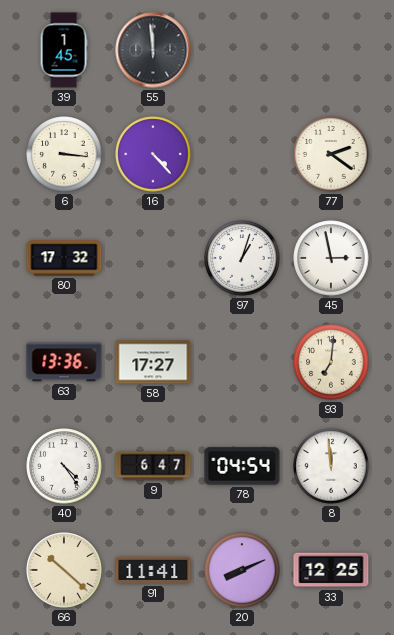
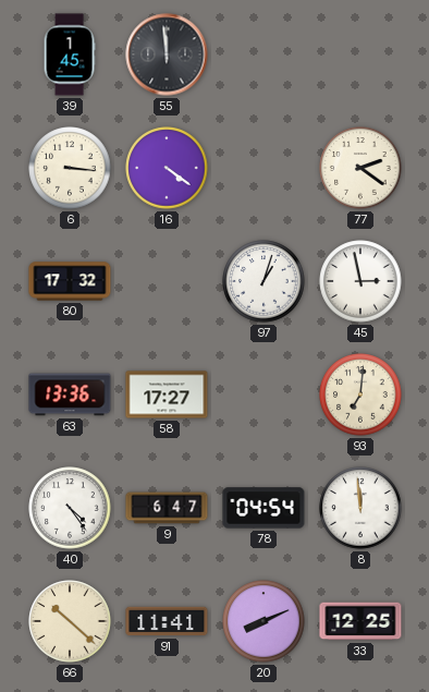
16: 4:23 -> 4:21
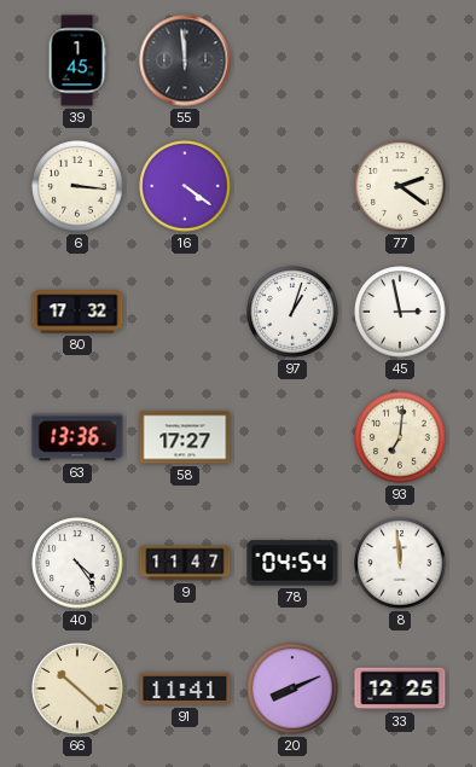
9: 6:47 -> 11:47
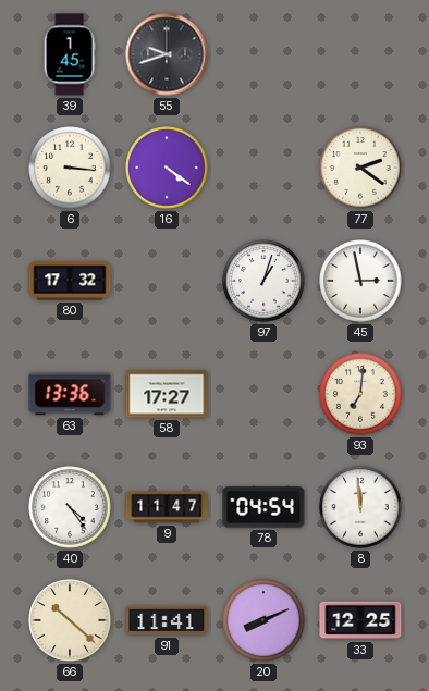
55: 11:59 -> 9:42
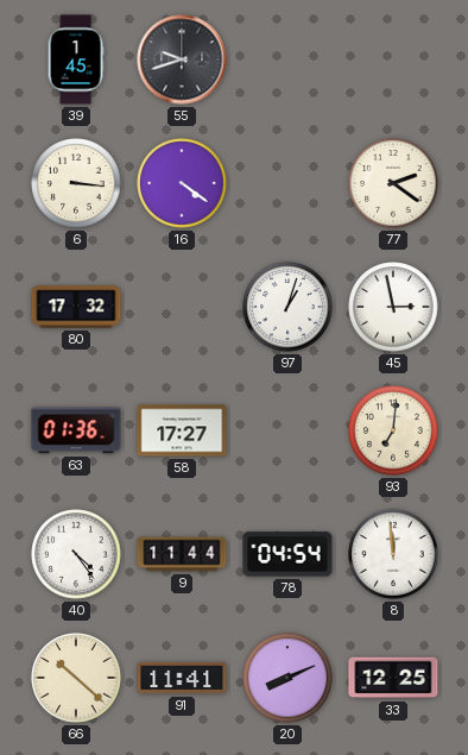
63: 13:36 -> 01:36
9: 11:47 -> 11:44
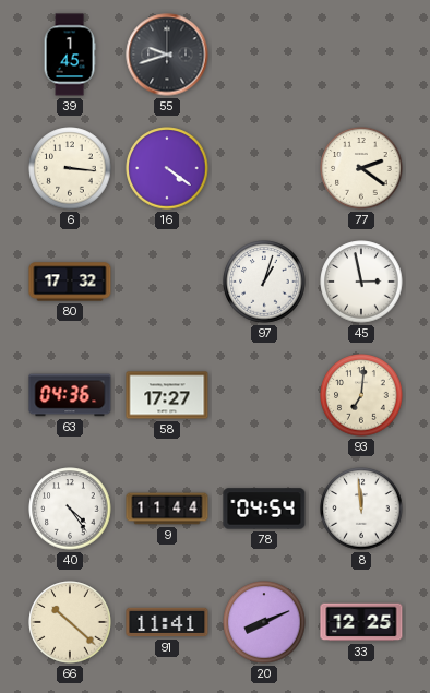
63: 01:36 -> 04:36
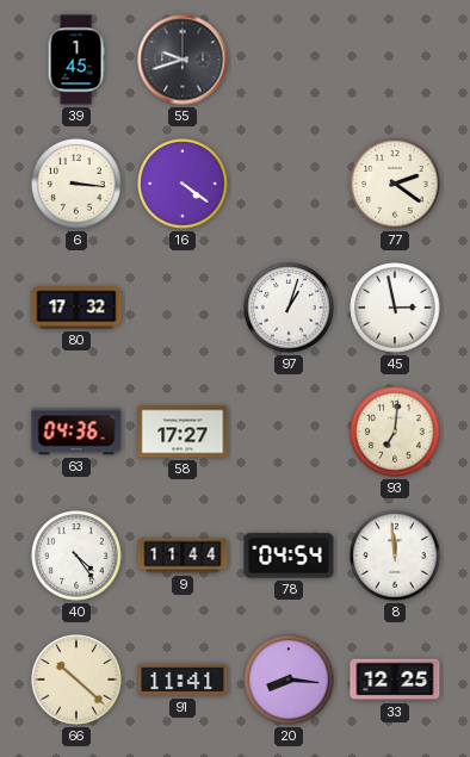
20: 8:11 -> 8:16
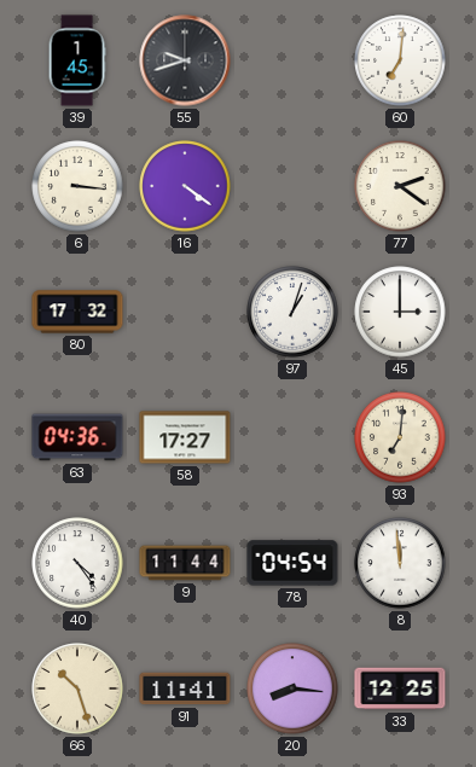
60: none -> 7:01
45: 2:58 -> 3:00
66: 10:22 -> 10:27
